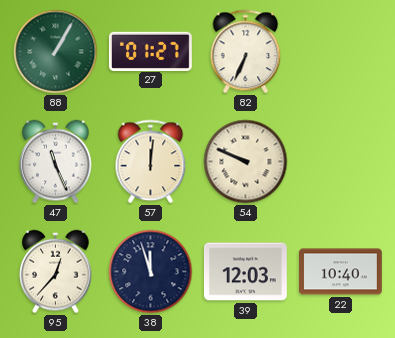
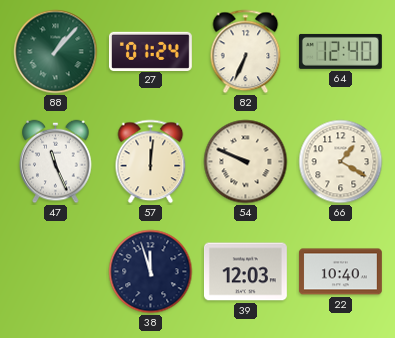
88: 1:05 -> 1:07
27: 01:27 -> 01:24
64: none -> 12:40
66: none -> 1:20
95: 12:37 -> none
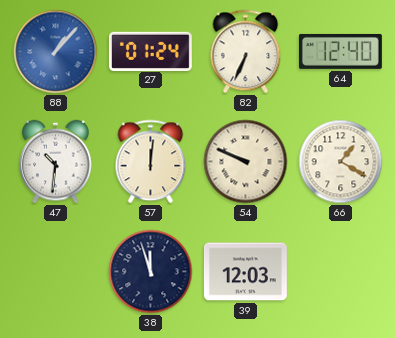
88 dial: green -> blue
47: 11:26 -> 10:31
22: 10:40 -> none
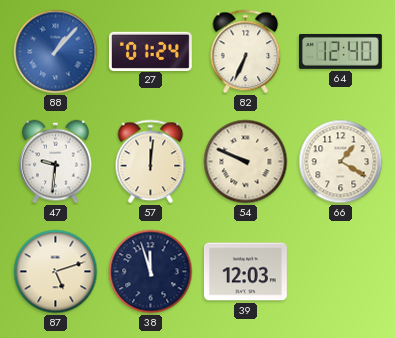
47: 10:31 -> 9:31
87: none -> 5:12
